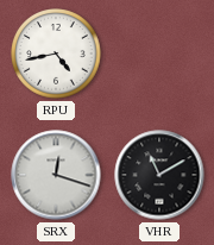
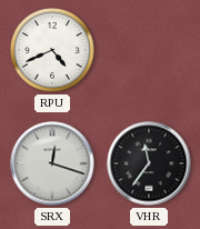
RPU: 4:43 -> 4:41
VHR: 11:10 -> 11:36
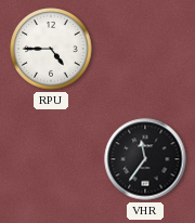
RPU: 4:41 -> 4:45
SRX: 12:18 -> none
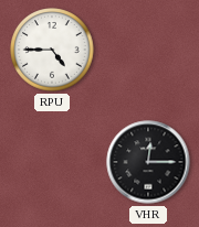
VHR: 11:36 -> 12:15
